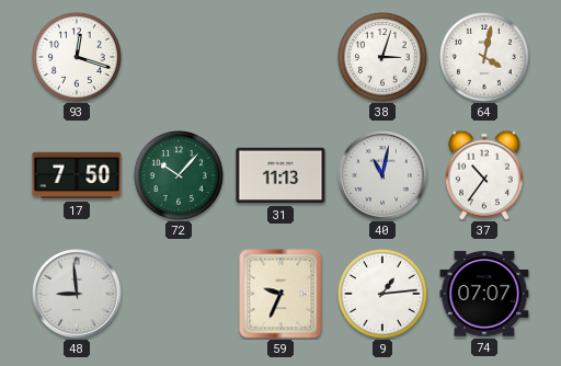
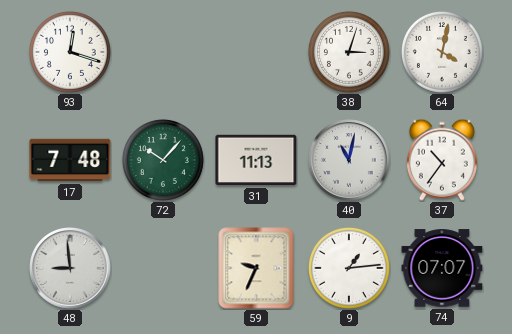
17: 7:50 -> 7:48
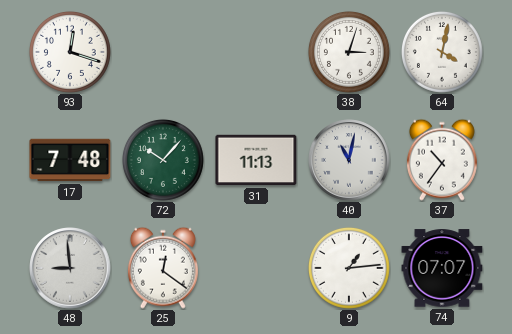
25: none -> 12:21
59: 9:34 -> none
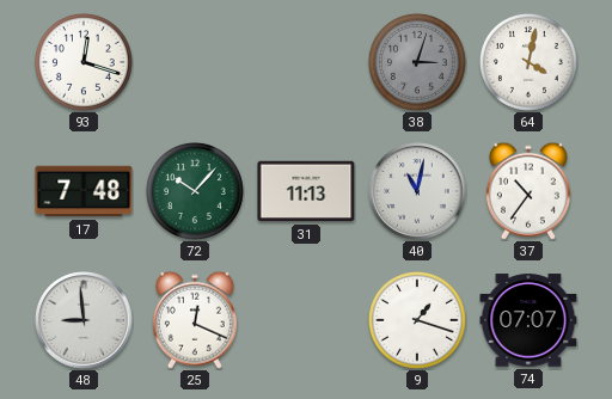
38 dial: white -> grey
25: 12:21 -> 12:19
9: 1:14 -> 1:18
